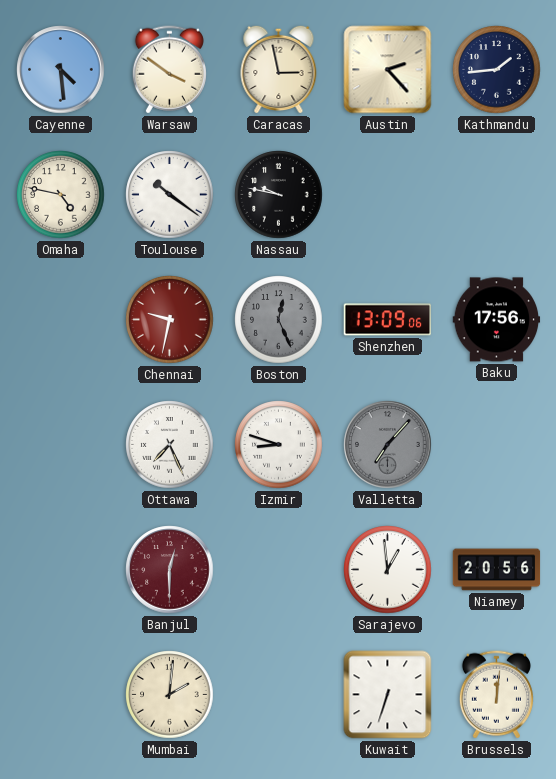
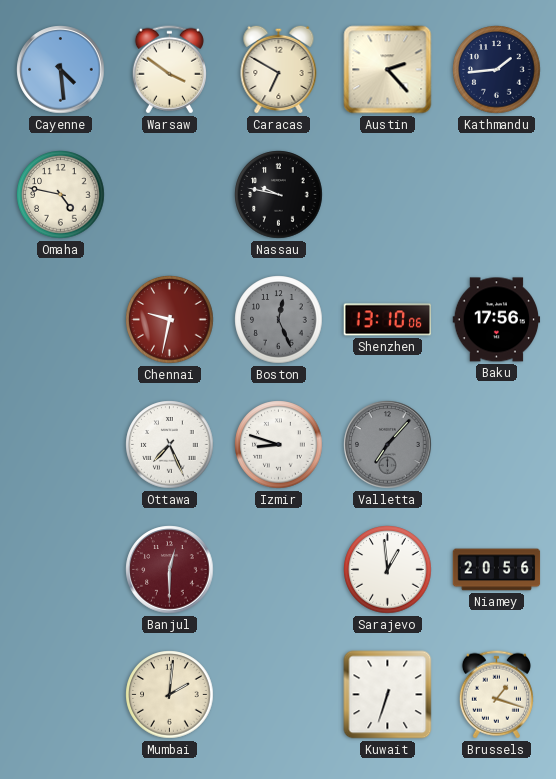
Caracas: 2:58 -> 6:50
Toulouse: 10:21 -> none
Shenzhen: 13:09 -> 13:10
Brussels: 12:01 -> 1:18
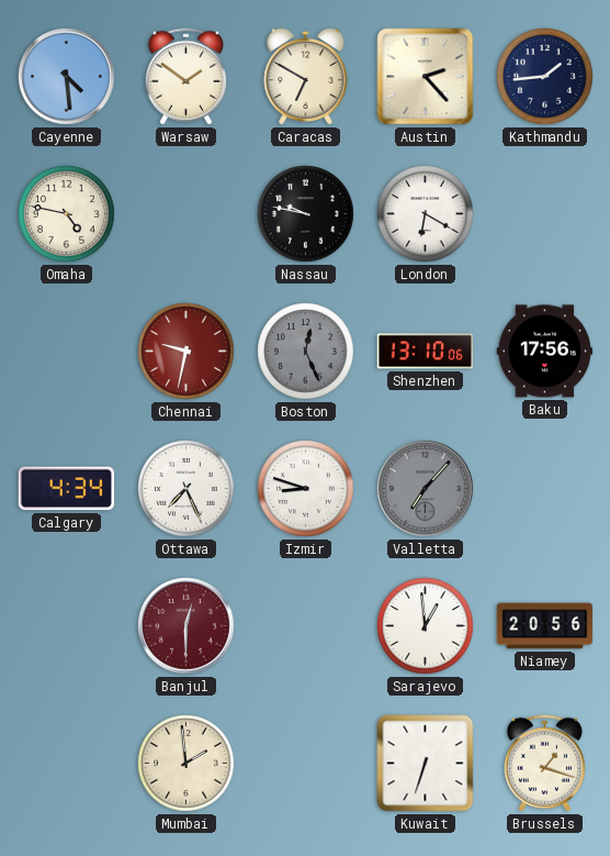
Warsaw: 3:51 -> 1:51
London: none -> 6:20
Calgary: none -> 4:34
Mumbai: 2:01 -> 1:59
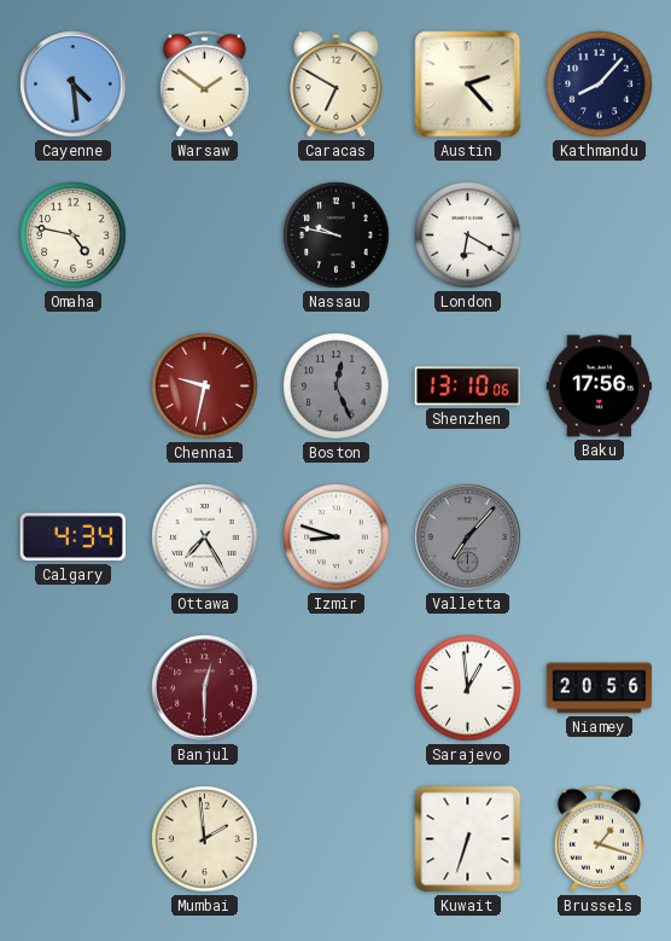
Kathmandu: 1:44 -> 8:07
Ottawa: 7:26 -> 7:25
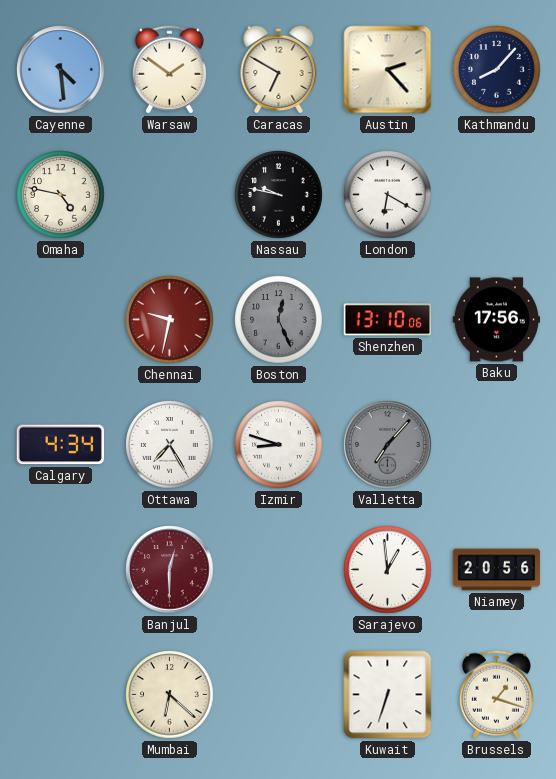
Mumbai: 1:59 -> 6:22
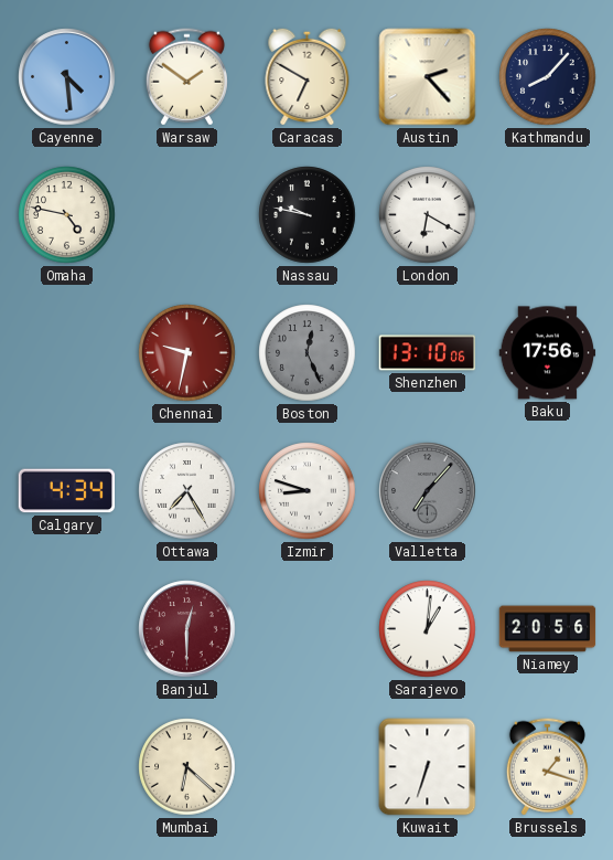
Sarajevo: 12:59 -> 1:01
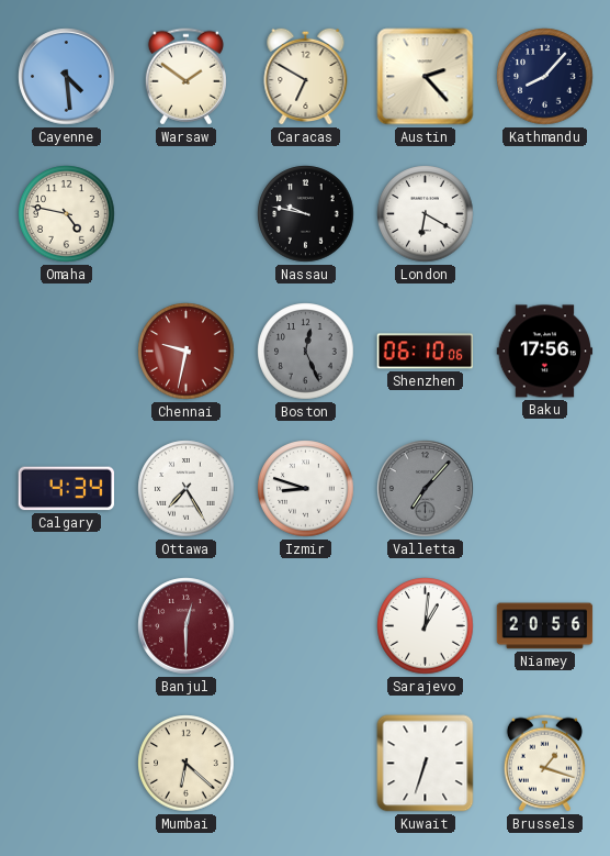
Shenzhen: 13:10 -> 06:10
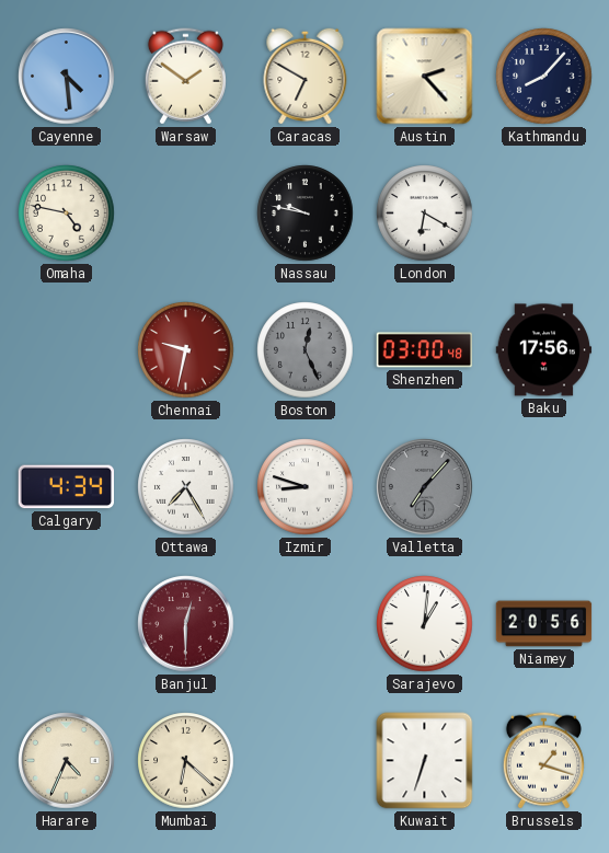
Shenzhen: 06:10 -> 03:00
Harare: none -> 4:34
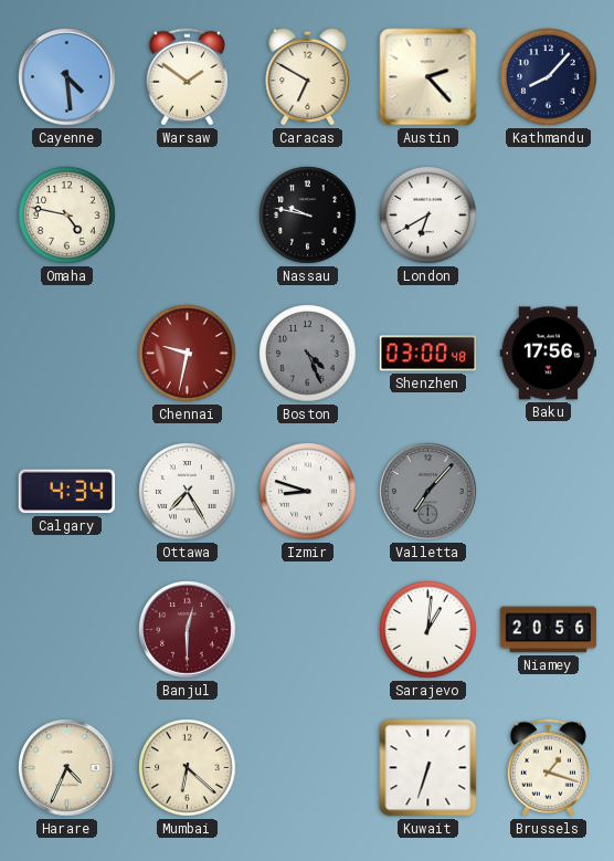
London: 6:20 -> 6:40
Boston: 12:26 -> 4:26
